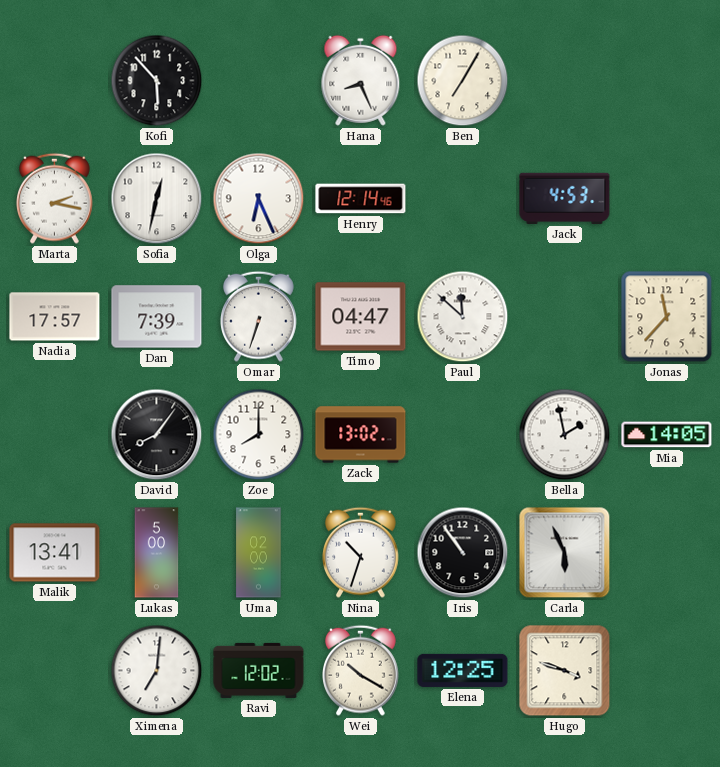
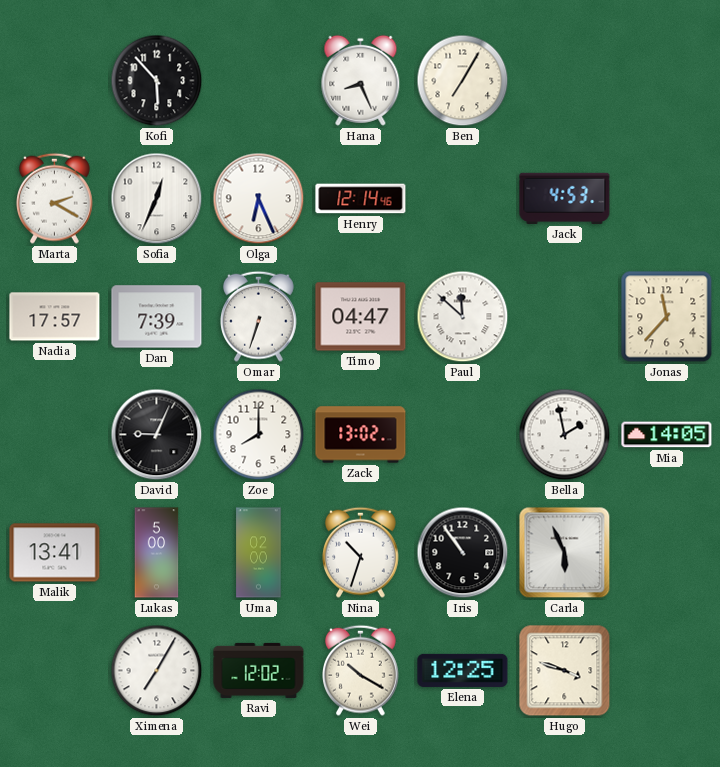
Marta: 2:17 -> 2:20
Sofia: 12:32 -> 12:34
David: 8:06 -> 9:04
Ximena: 7:01 -> 7:05
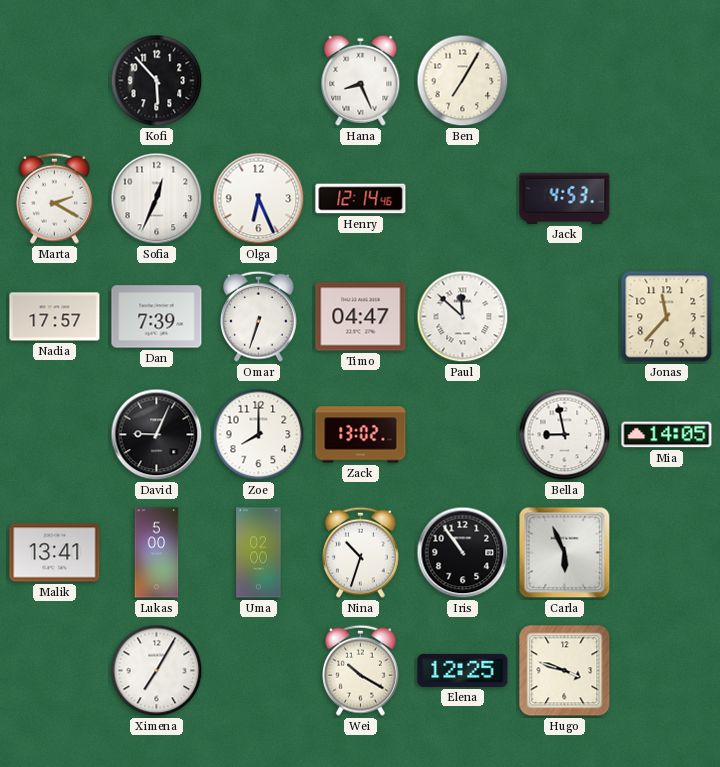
Bella: 1:58 -> 8:58
Ravi: 12:02 -> none
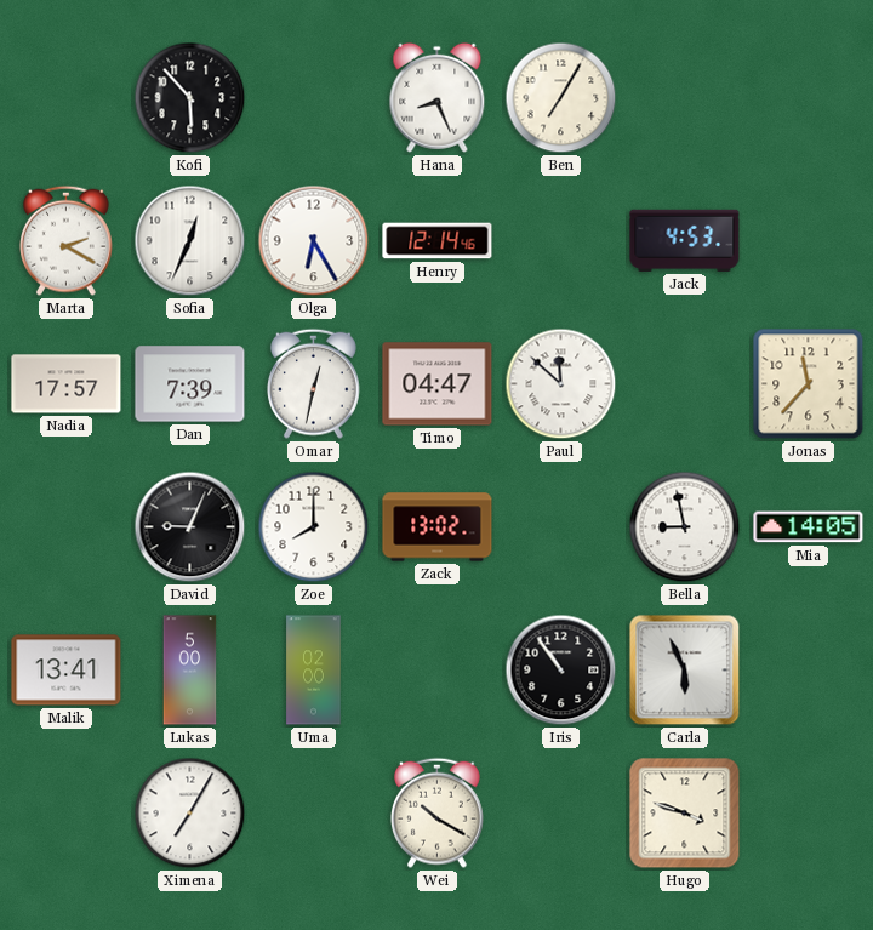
Olga: 6:26 -> 6:25
Omar: 6:33 -> 12:32
Nina: 10:33 -> none
Elena: 12:25 -> none
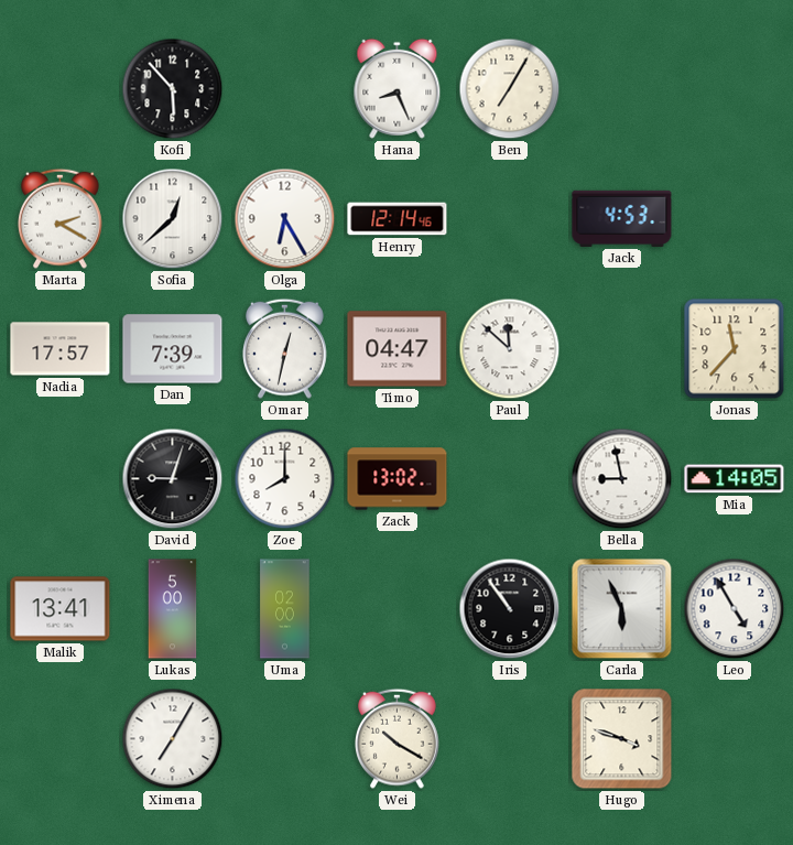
Sofia: 12:34 -> 12:38
David: 9:04 -> 9:03
Leo: none -> 4:55
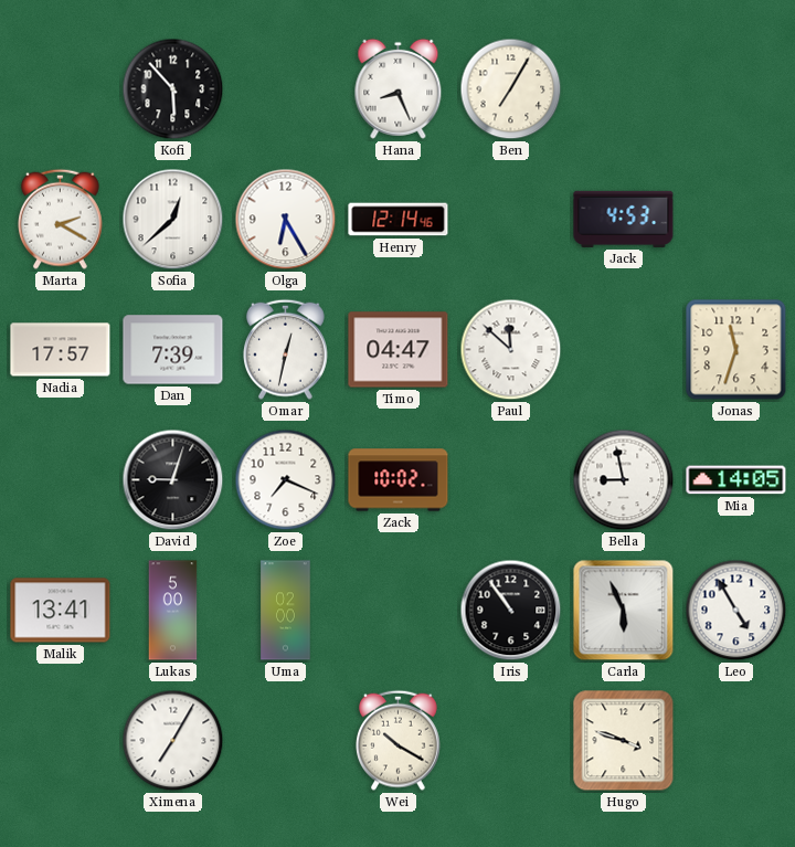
Jonas: 11:37 -> 11:33
Zoe: 8:00 -> 7:19
Zack: 13:02 -> 10:02
